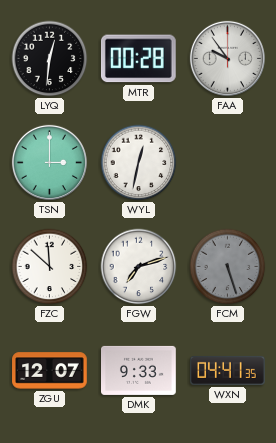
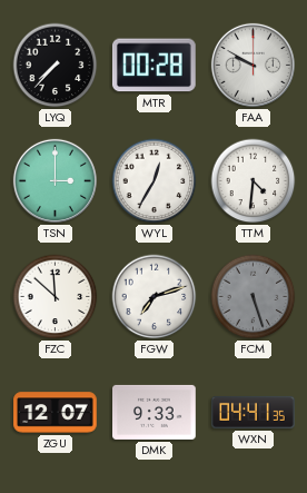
LYQ: 12:31 -> 7:37
FAA: 9:54 -> 9:50
WYL: 12:32 -> 12:35
TTM: none -> 4:31
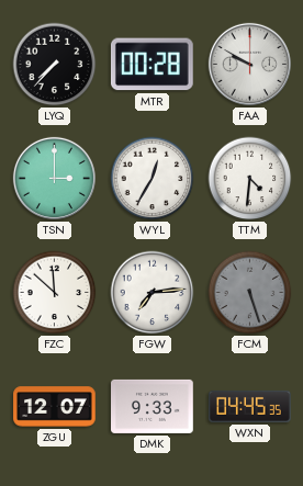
FGW: 7:12 -> 7:14
WXN: 04:41 -> 04:45
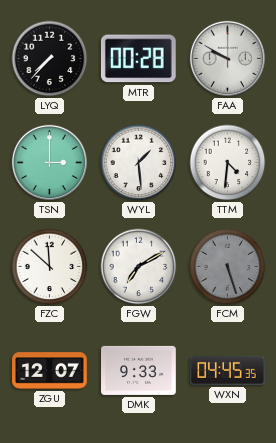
WYL: 12:35 -> 1:29
FGW: 7:14 -> 7:10
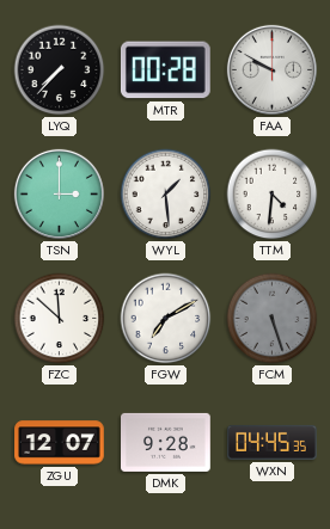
DMK: 9:33 -> 9:28
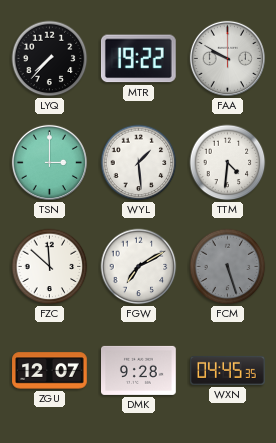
MTR: 00:28 -> 19:22
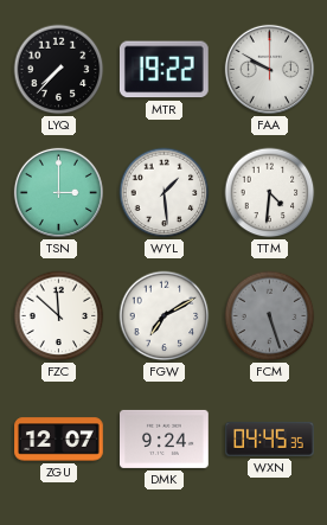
DMK: 9:28 -> 9:24
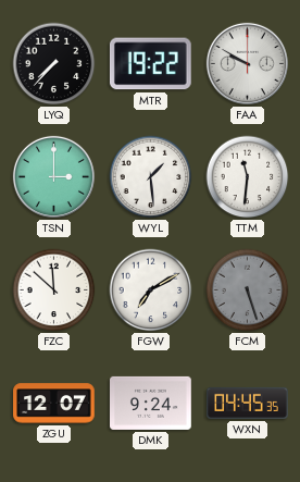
TTM: 4:31 -> 11:31
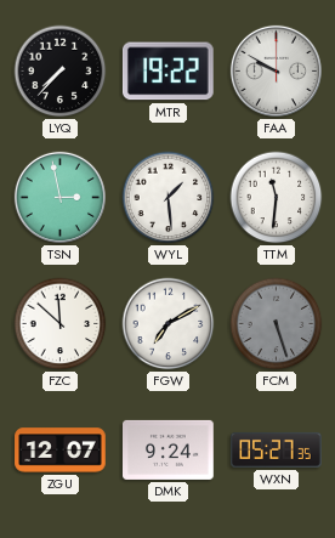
TSN: 3:00 -> 2:58
WXN: 04:45 -> 05:27
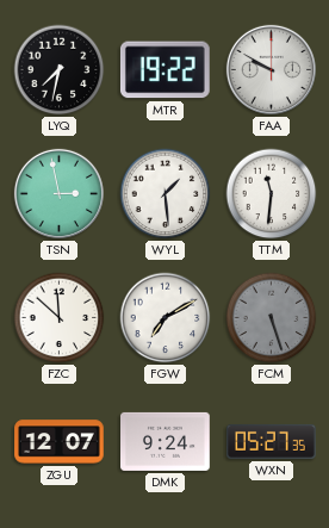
LYQ: 7:37 -> 7:32
